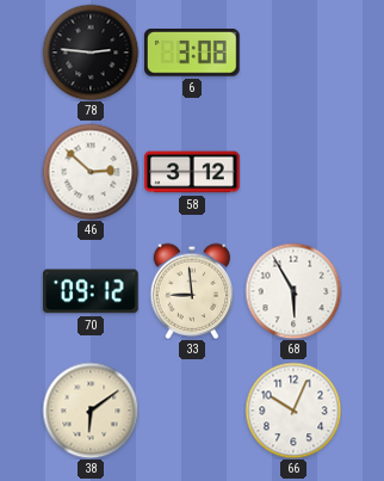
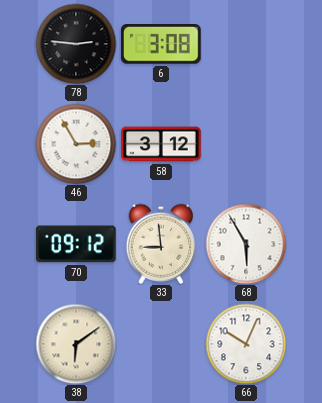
46: 2:52 -> 2:55
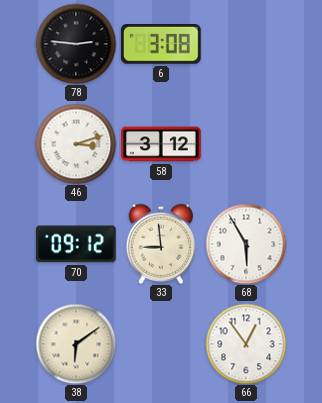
46: 2:55 -> 3:12
66: 10:04 -> 12:54
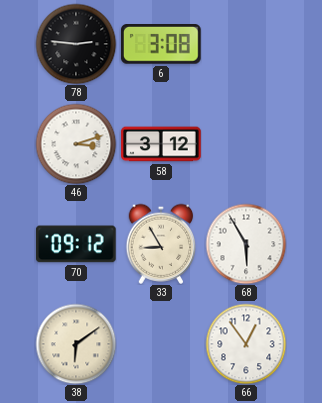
33: 8:59 -> 8:55
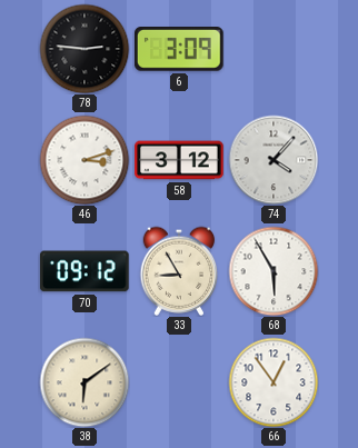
6: 3:08 -> 3:09
74: none -> 4:07
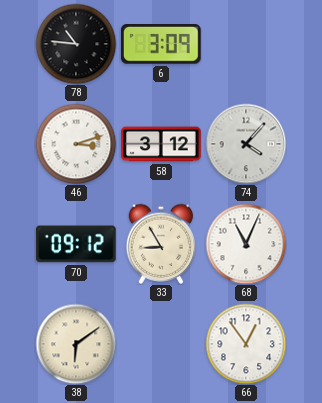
78: 2:46 -> 10:46
68: 5:55 -> 11:04
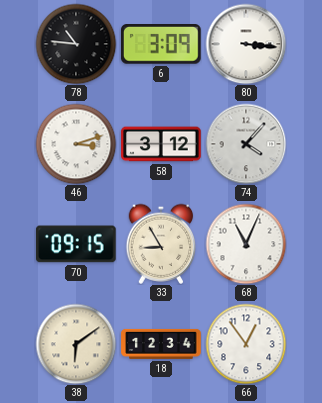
80: none -> 3:16
70: 09:12 -> 09:15
18: none -> 12:34
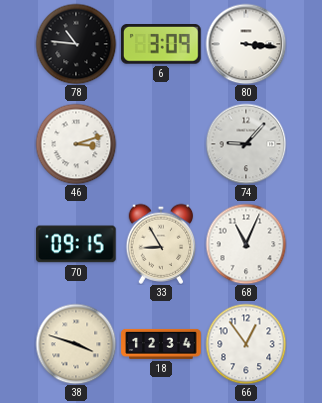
58: 3:12 -> none
74: 4:07 -> 9:07
38: 6:09 -> 3:48
